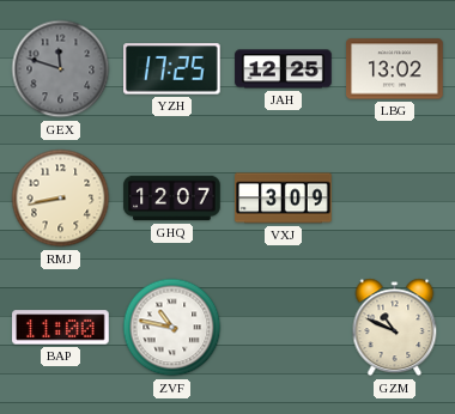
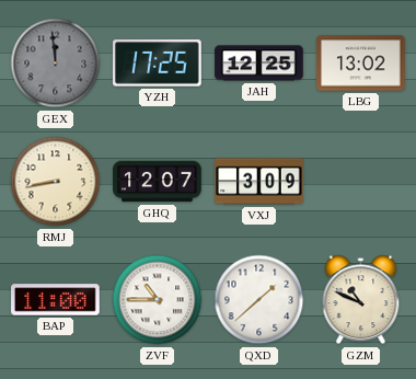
GEX: 11:48 -> 11:59
ZVF: 10:47 -> 10:45
QXD: none -> 1:38
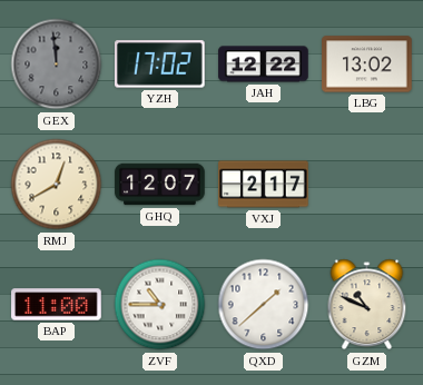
YZH: 17:25 -> 17:02
JAH: 12:25 -> 12:22
RMJ: 8:43 -> 12:40
VXJ: 3:09 -> 2:17
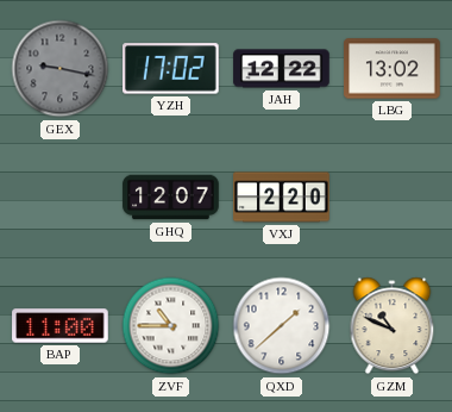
GEX: 11:59 -> 9:17
RMJ: 12:40 -> none
VXJ: 2:17 -> 2:20
